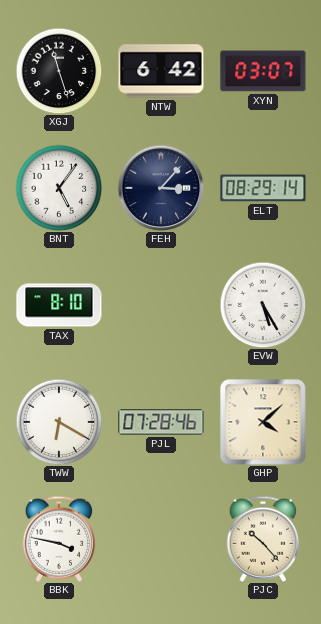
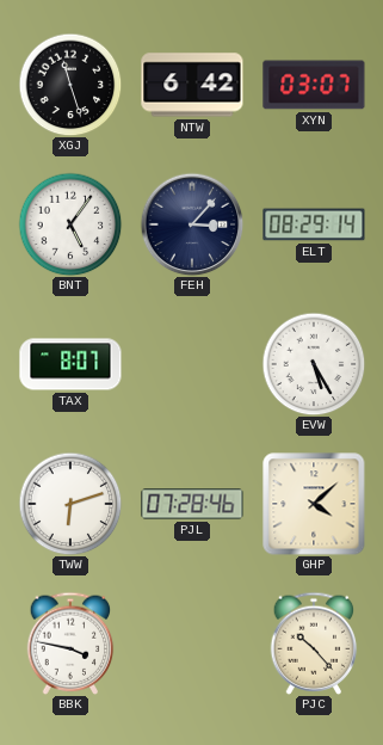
TAX: 8:10 -> 8:07
TWW: 6:20 -> 6:12
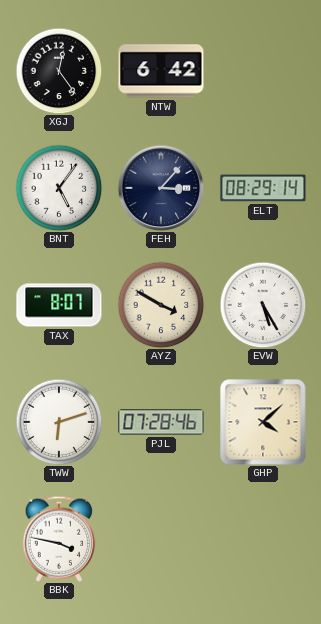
XGJ: 11:27 -> 12:24
XYN: 03:07 -> none
AYZ: none -> 3:50
PJC: 10:23 -> none
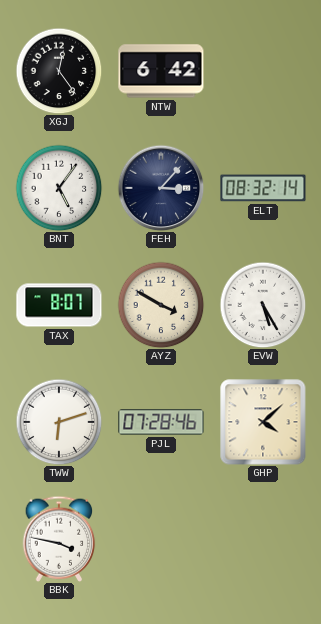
ELT: 08:29 -> 08:32
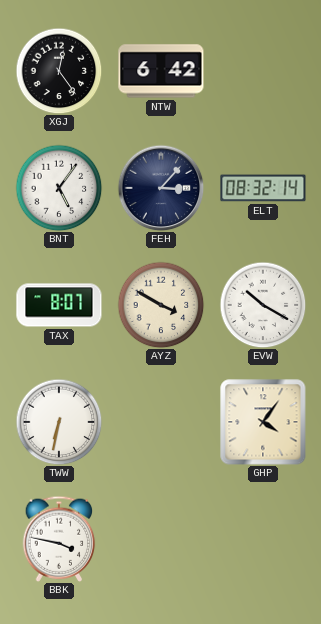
EVW: 5:25 -> 10:20
TWW: 6:12 -> 6:32
PJL: 07:28 -> none
GHP: 4:08 -> 4:06
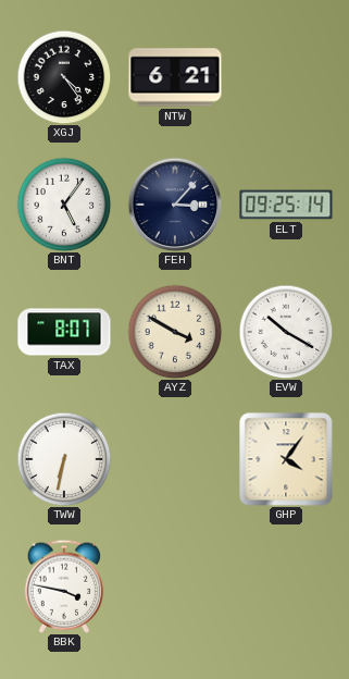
XGJ: 12:24 -> 4:24
NTW: 6:42 -> 6:21
ELT: 08:32 -> 09:25
